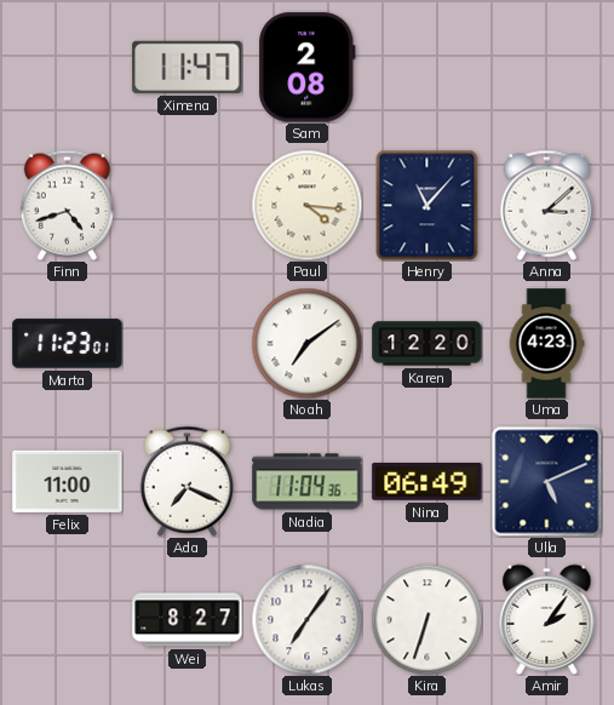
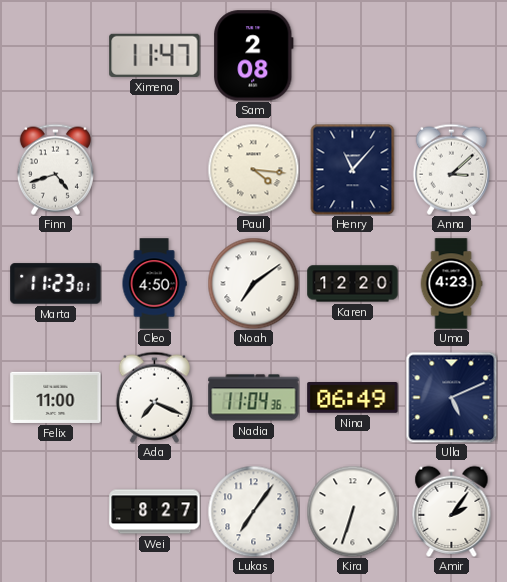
Cleo: none -> 4:50
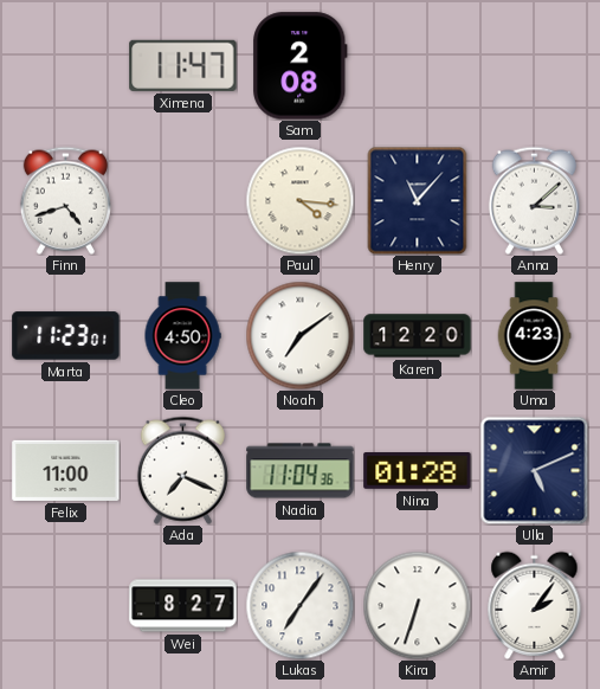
Nina: 06:49 -> 01:28
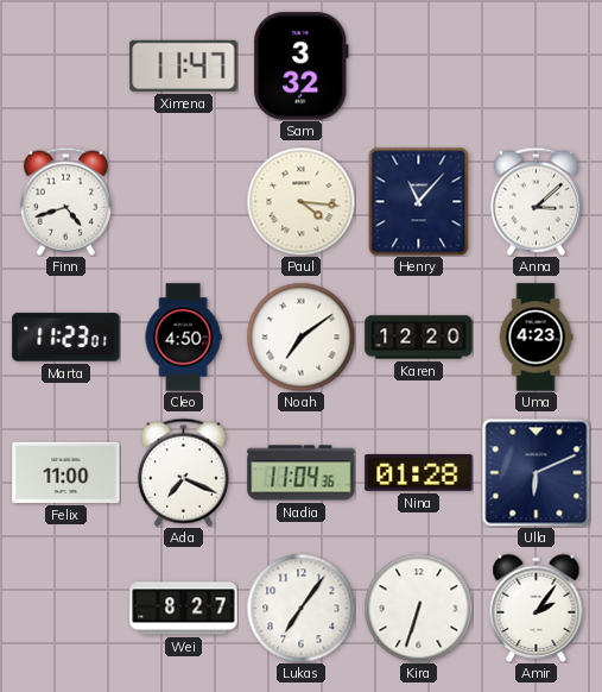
Sam: 2:08 -> 3:32
Ulla: 5:11 -> 6:11
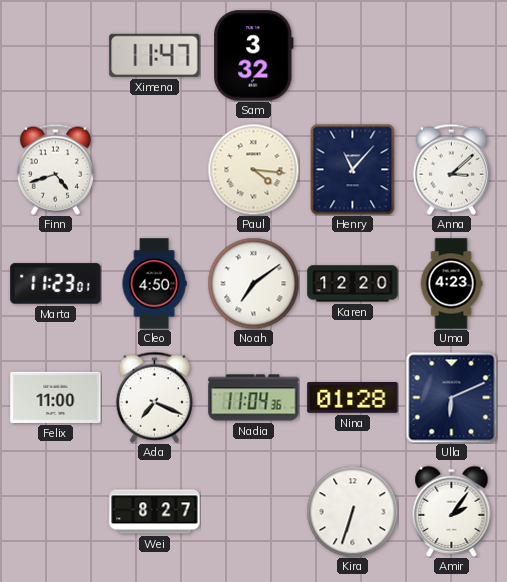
Lukas: 7:06 -> none
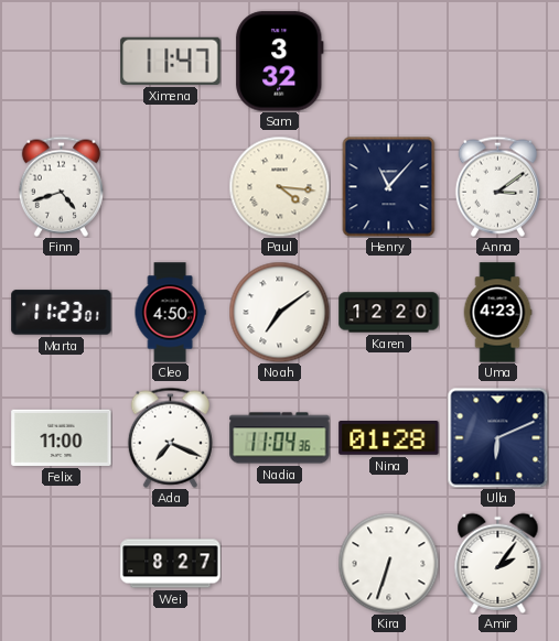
Anna: 3:08 -> 3:09
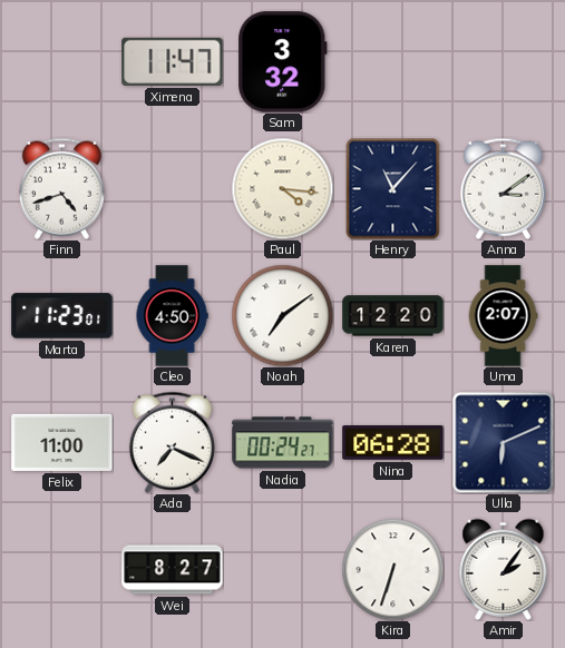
Uma: 4:23 -> 2:07
Nadia: 11:04 -> 00:24
Nina: 01:28 -> 06:28
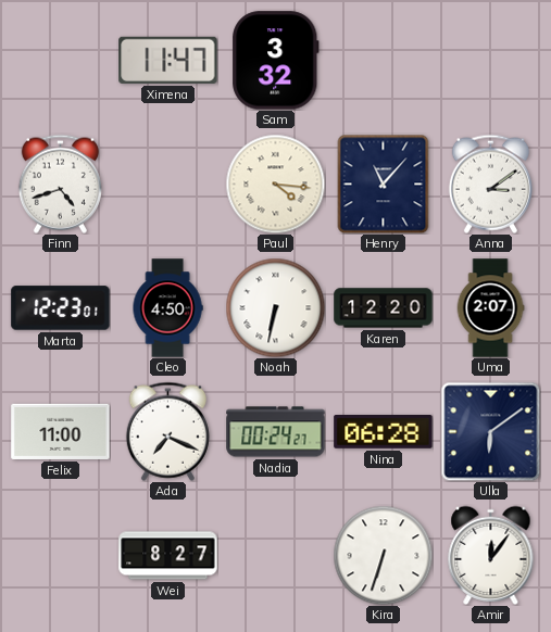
Marta: 11:23 -> 12:23
Noah: 7:09 -> 6:32
Ulla: 6:11 -> 6:09
Amir: 2:06 -> 12:06
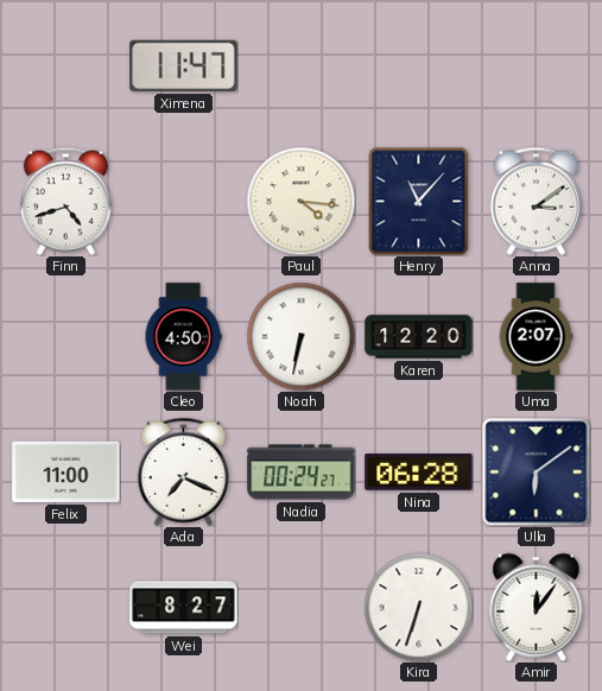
Sam: 3:32 -> none
Marta: 12:23 -> none
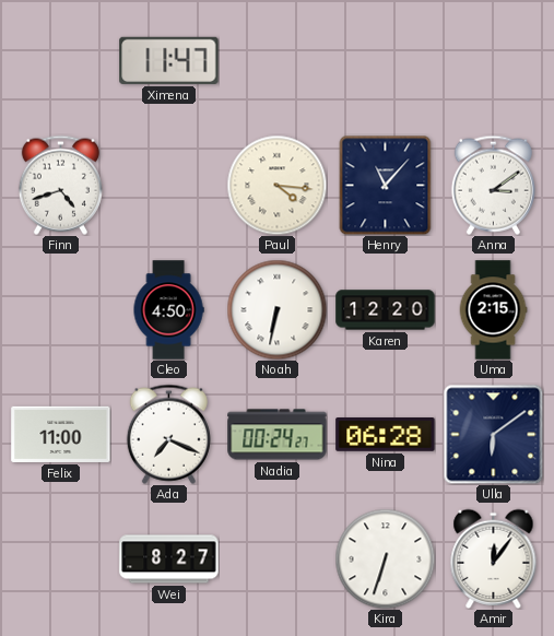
Uma: 2:07 -> 2:15
